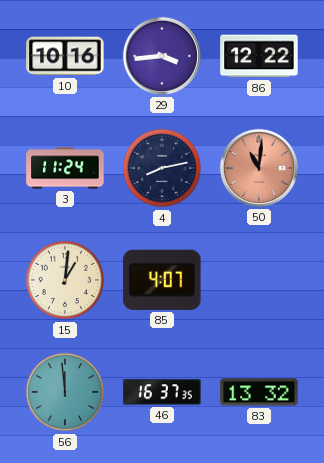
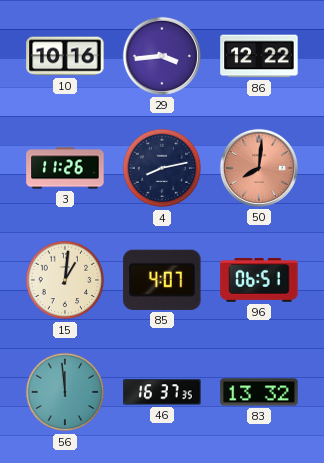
3: 11:24 -> 11:26
50: 11:01 -> 8:01
96: none -> 06:51
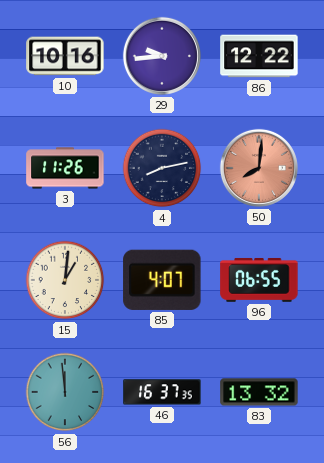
29: 3:44 -> 9:44
96: 06:51 -> 06:55
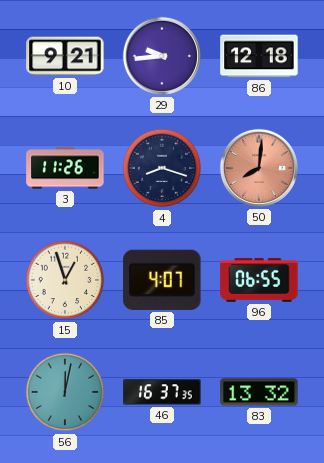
10: 10:16 -> 9:21
86: 12:22 -> 12:18
4: 8:13 -> 8:18
15: 1:01 -> 12:57
56: 11:59 -> 12:02
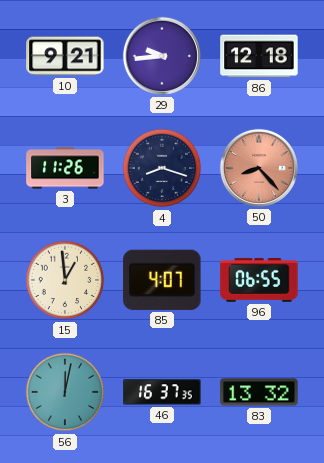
50: 8:01 -> 8:23
15: 12:57 -> 12:59
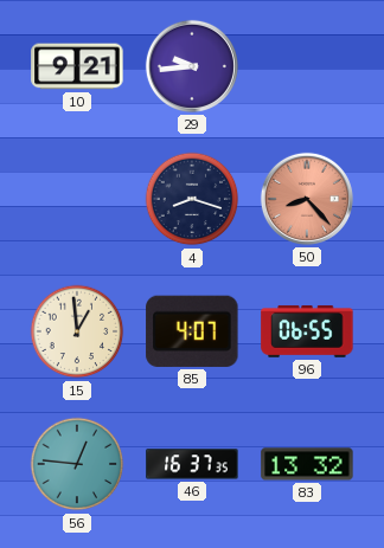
86: 12:18 -> none
3: 11:26 -> none
56: 12:02 -> 12:46
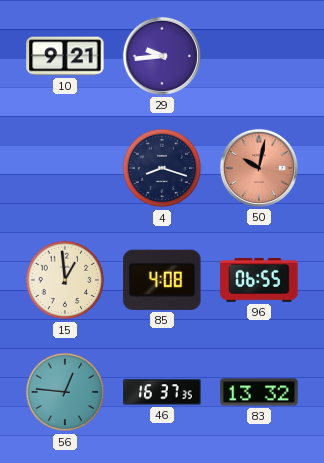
50: 8:23 -> 10:02
85: 4:07 -> 4:08
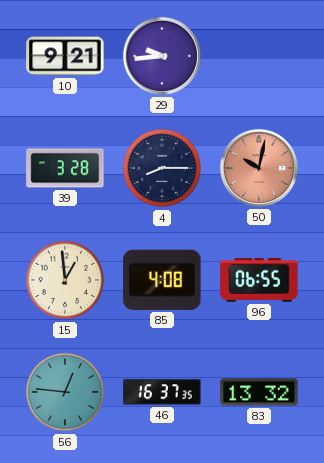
39: none -> 3:28
4: 8:18 -> 8:15
